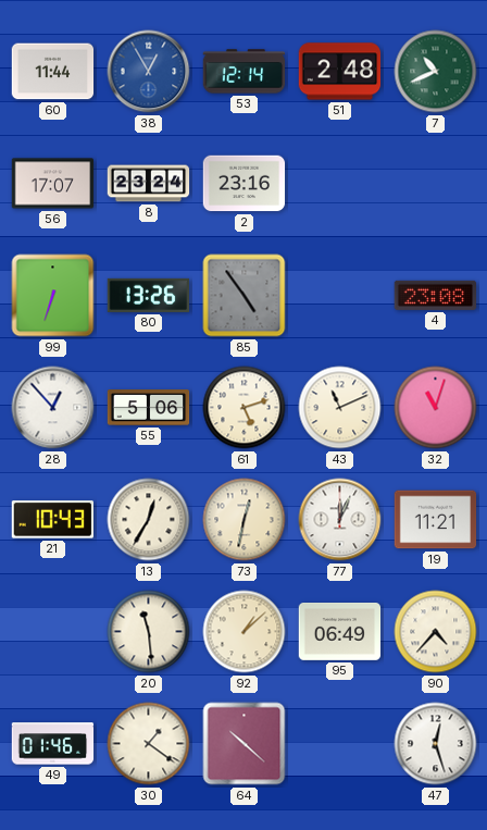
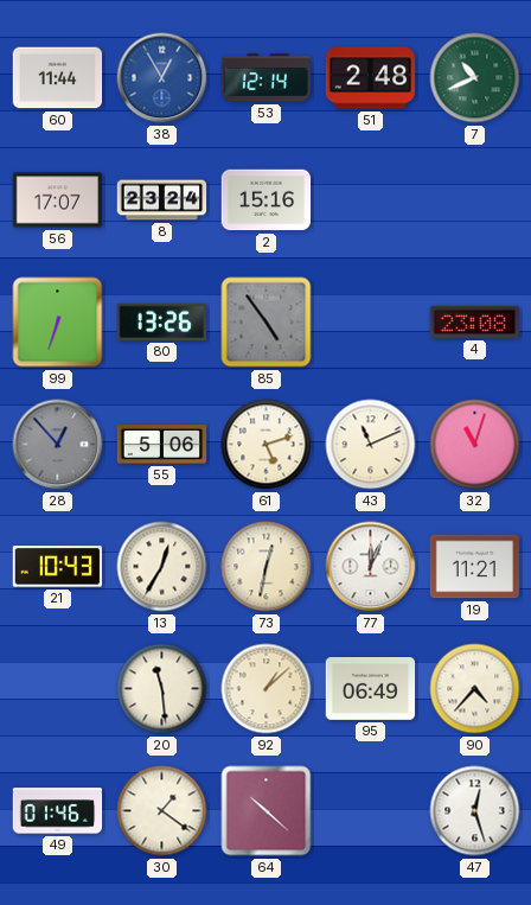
2: 23:16 -> 15:16
28 dial: white -> grey
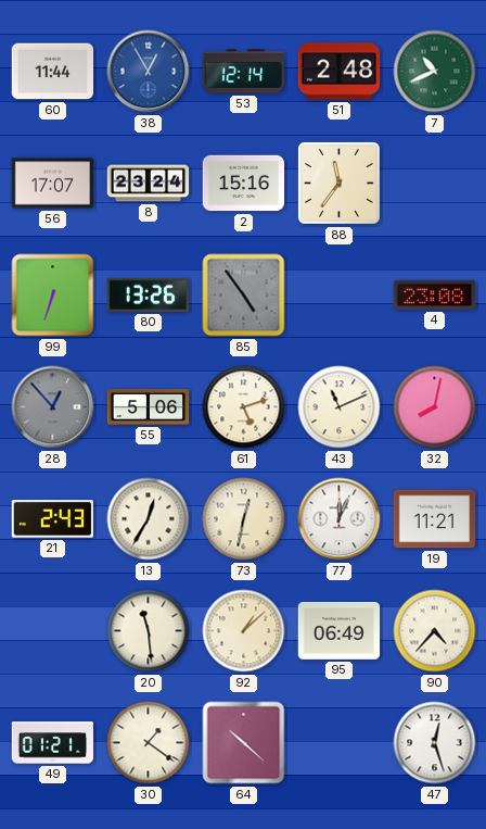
88: none -> 11:36
32: 11:03 -> 8:02
21: 10:43 -> 2:43
49: 01:46 -> 01:21
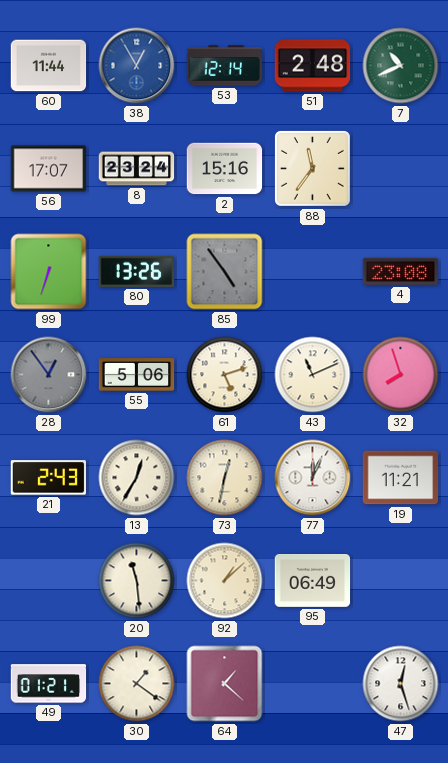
28: 12:53 -> 12:54
32: 8:02 -> 7:57
90: 4:37 -> none
64: 10:22 -> 1:22
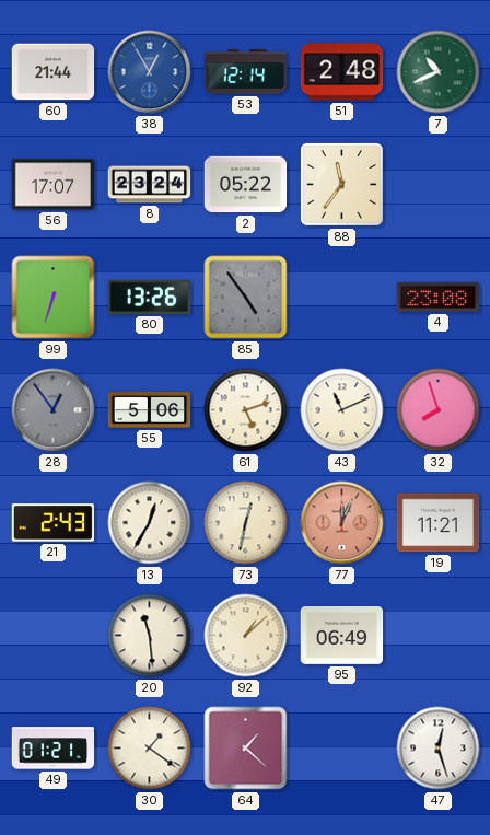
60: 11:44 -> 21:44
2: 15:16 -> 05:22
77 dial: white -> salmon
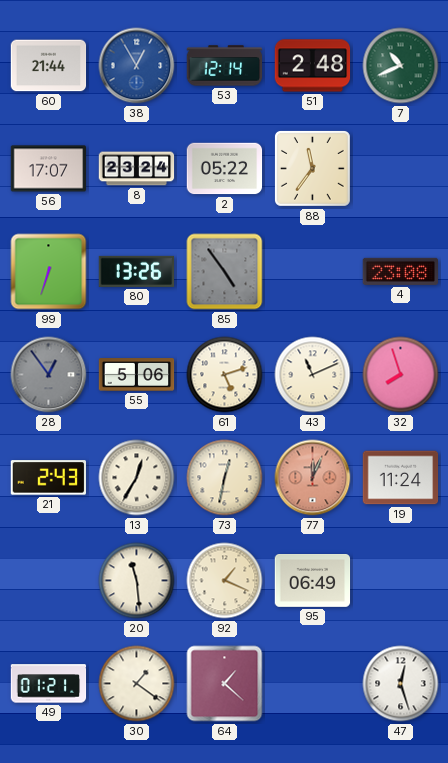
19: 11:21 -> 11:24
92: 1:08 -> 1:19
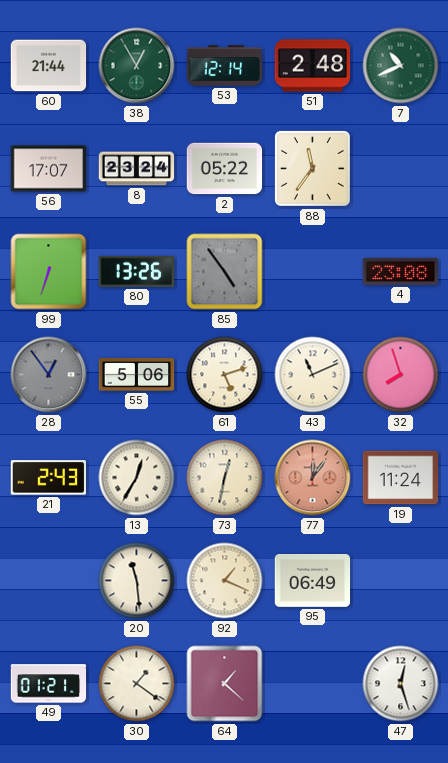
38 dial: blue -> green
77: 12:04 -> 12:06
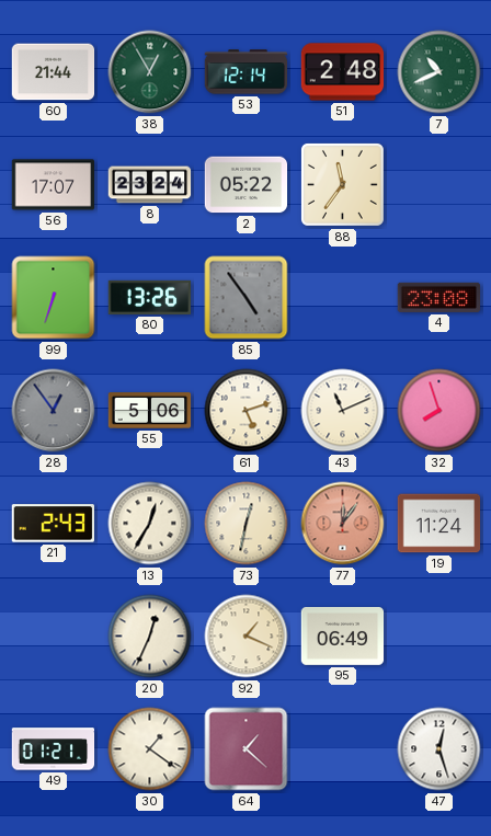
20: 11:29 -> 12:34
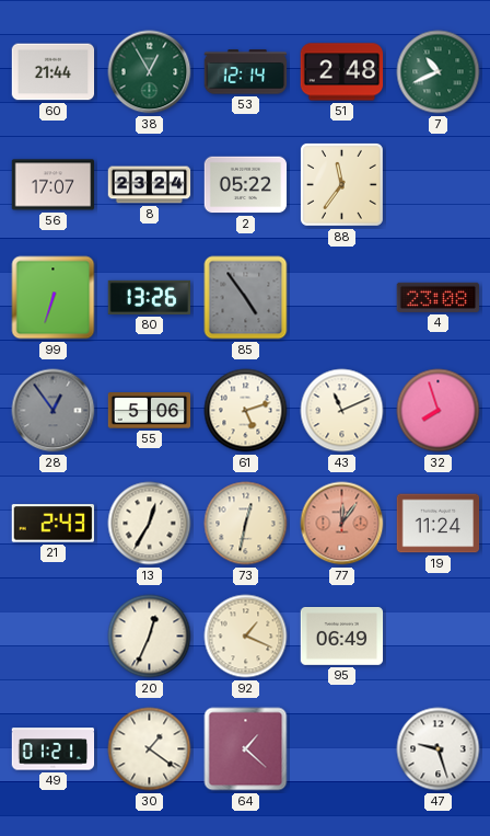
47: 12:27 -> 9:27
